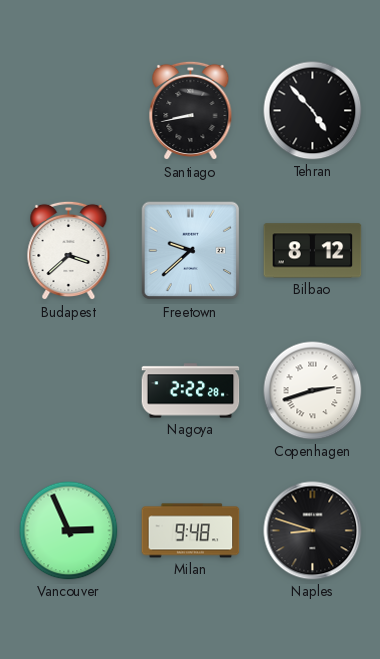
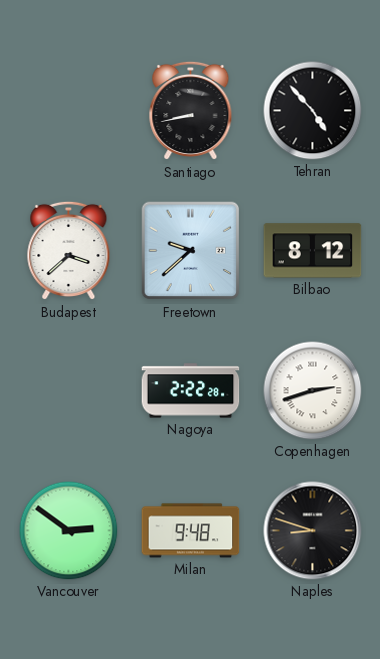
Vancouver: 2:56 -> 2:51
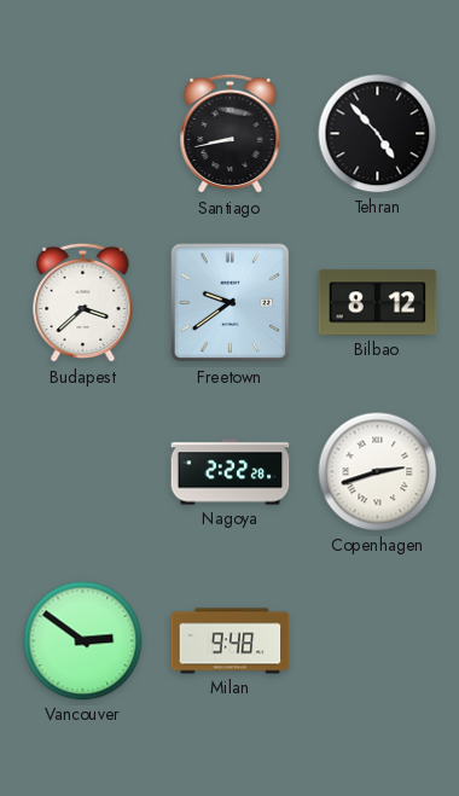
Freetown: 9:38 -> 9:39
Naples: 8:48 -> none
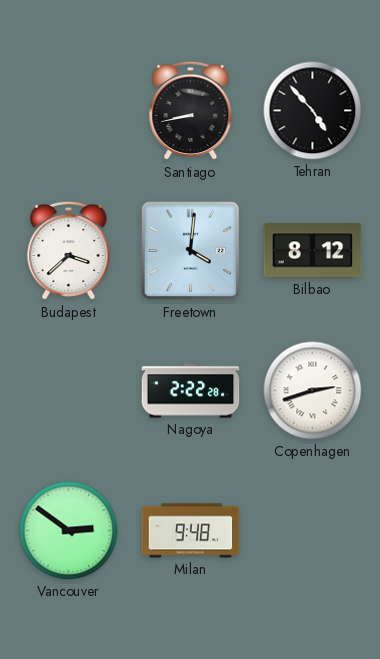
Freetown: 9:39 -> 4:01
